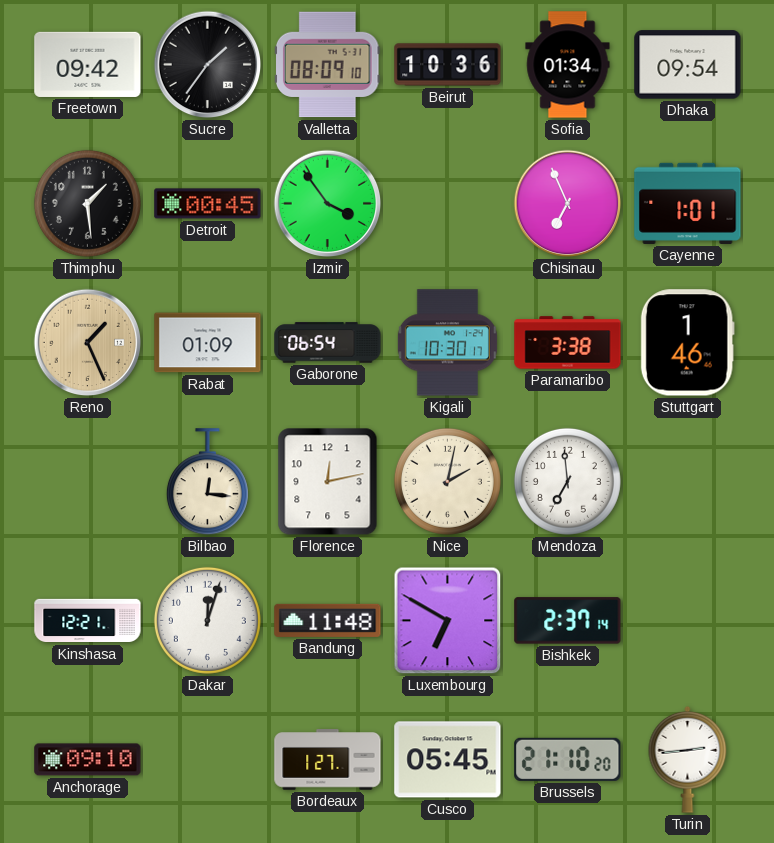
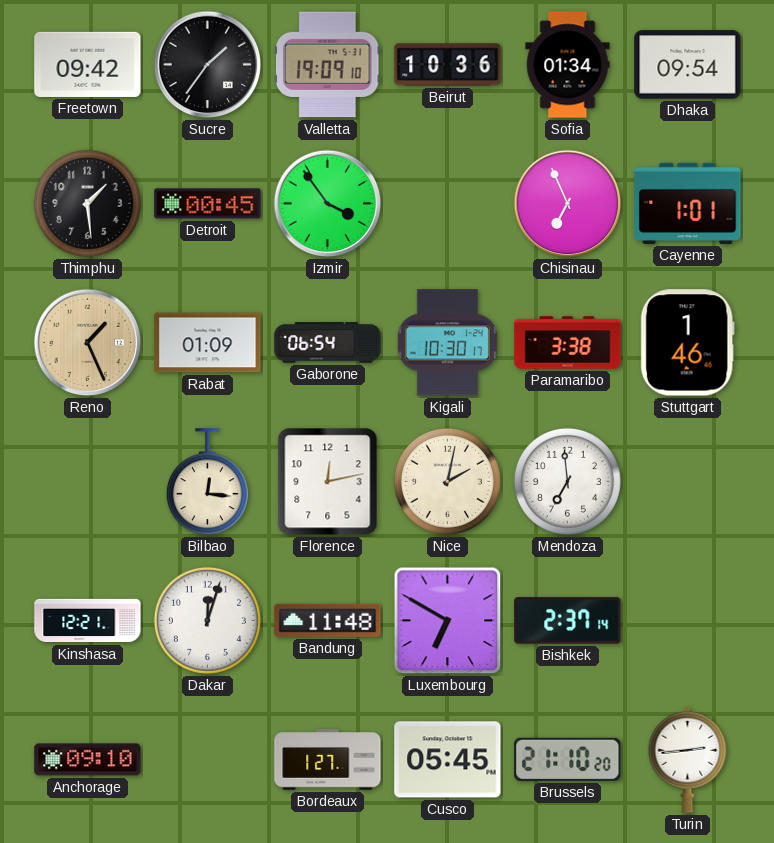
Valletta: 08:09 -> 19:09
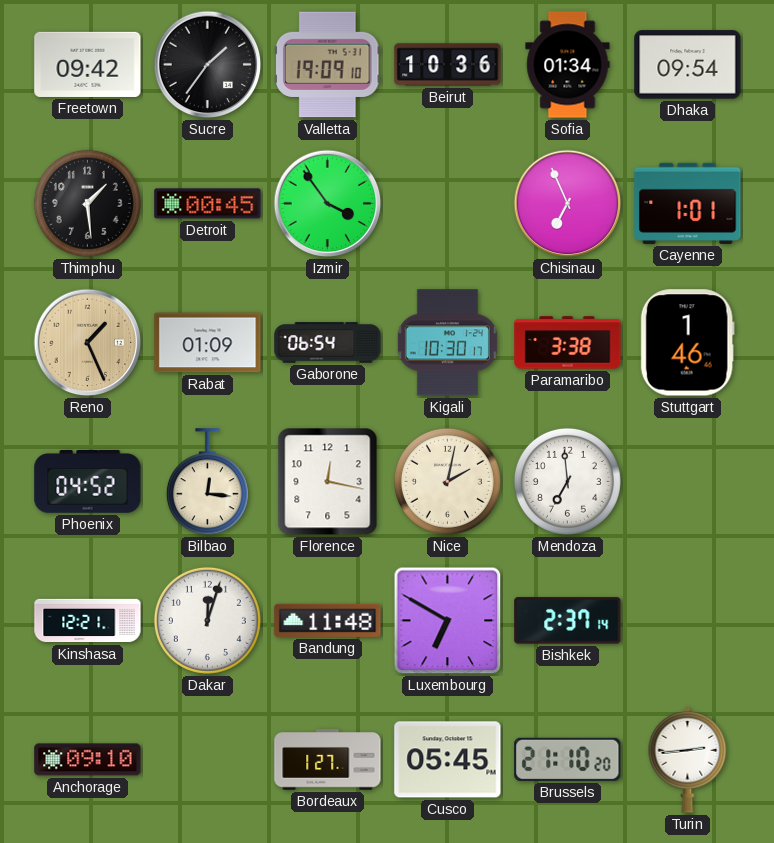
Phoenix: none -> 04:52
Florence: 12:13 -> 12:17
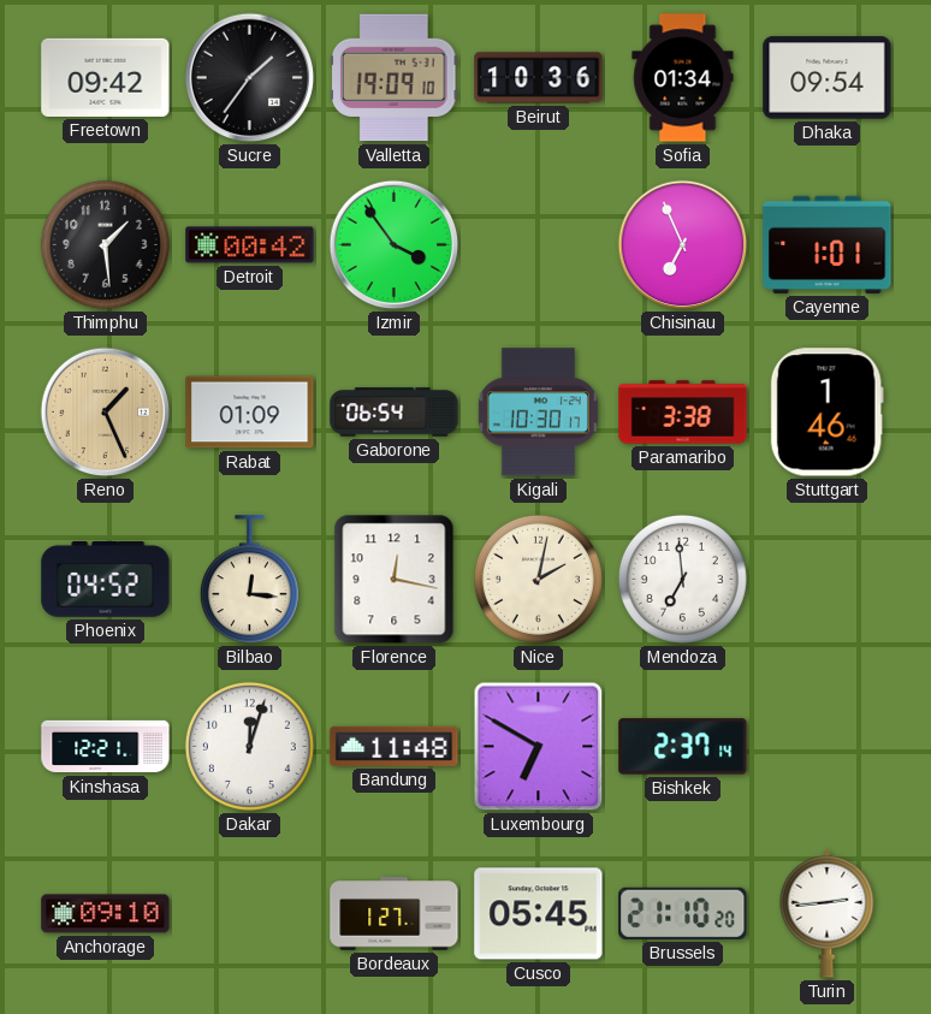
Detroit: 00:45 -> 00:42
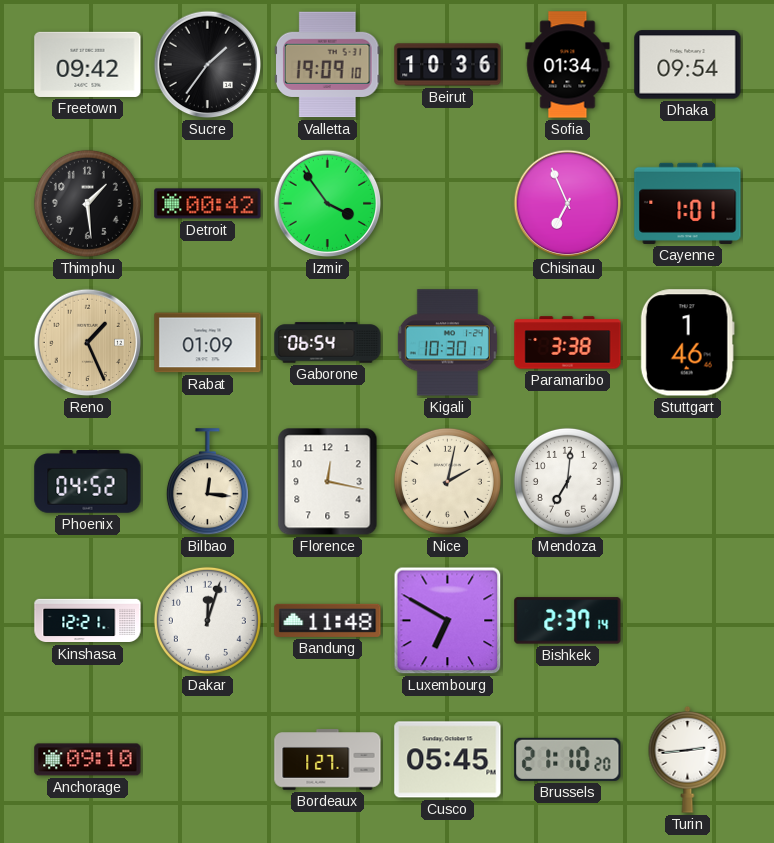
Mendoza: 6:59 -> 7:01
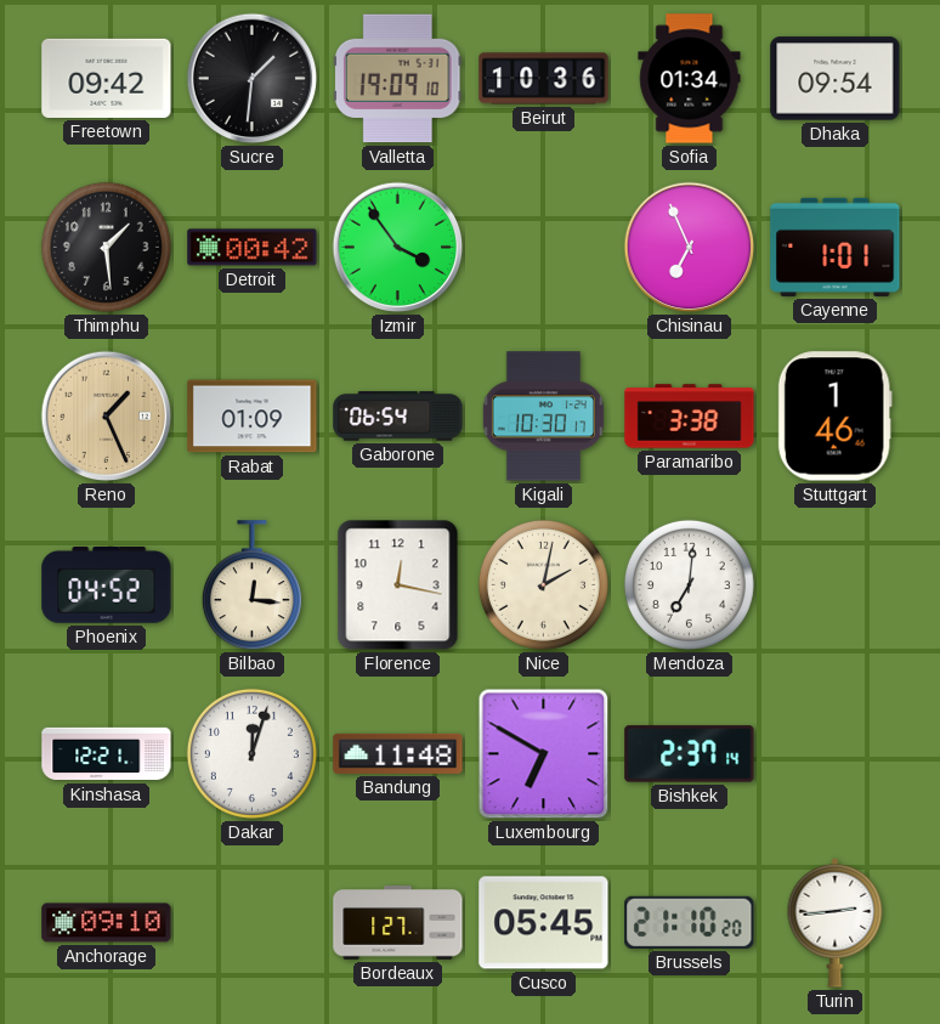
Sucre: 1:36 -> 1:31
